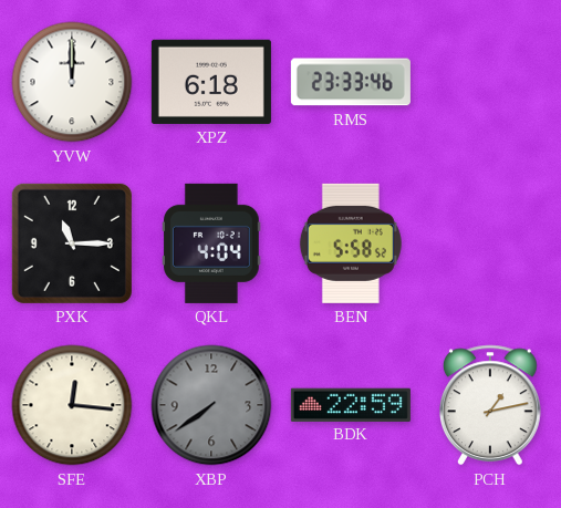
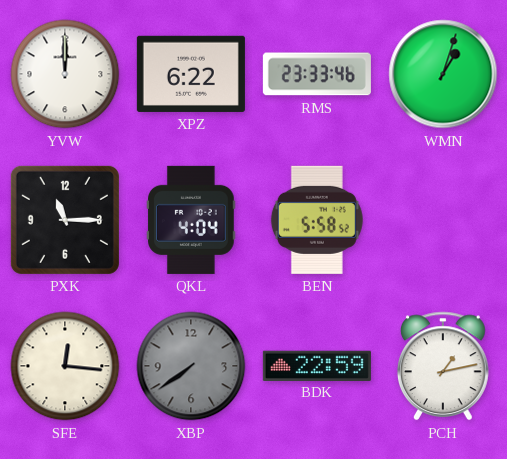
XPZ: 6:18 -> 6:22
WMN: none -> 1:03
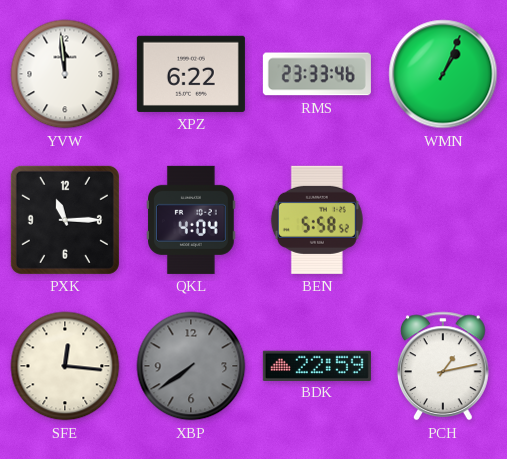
YVW: 12:00 -> 11:59
WMN: 1:03 -> 1:04
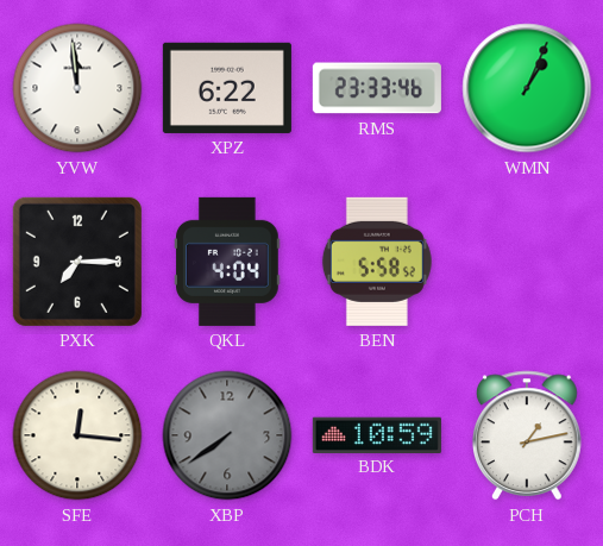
PXK: 11:15 -> 7:15
BDK: 22:59 -> 10:59
